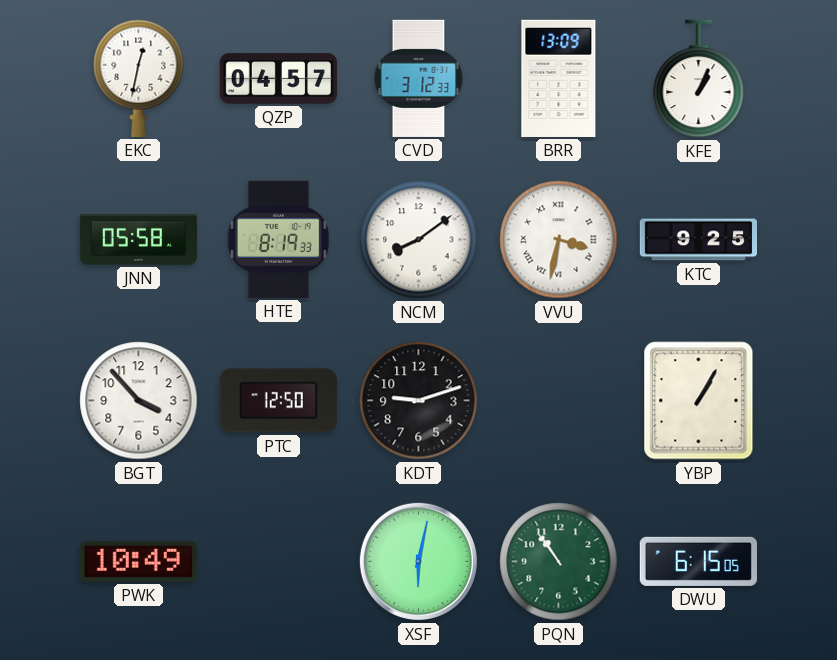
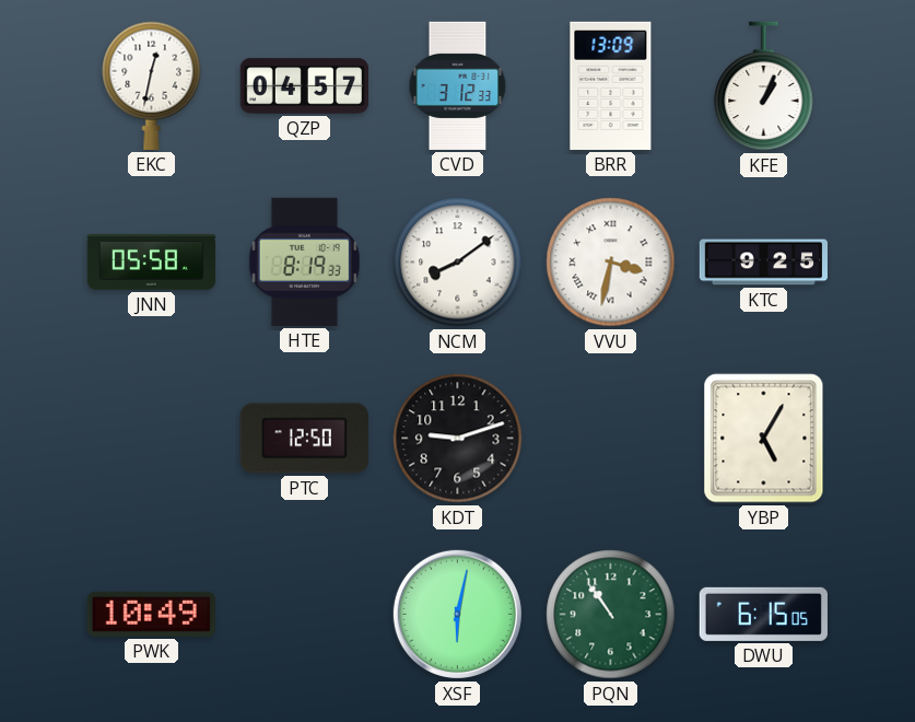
BGT: 3:53 -> none
YBP: 1:05 -> 5:05
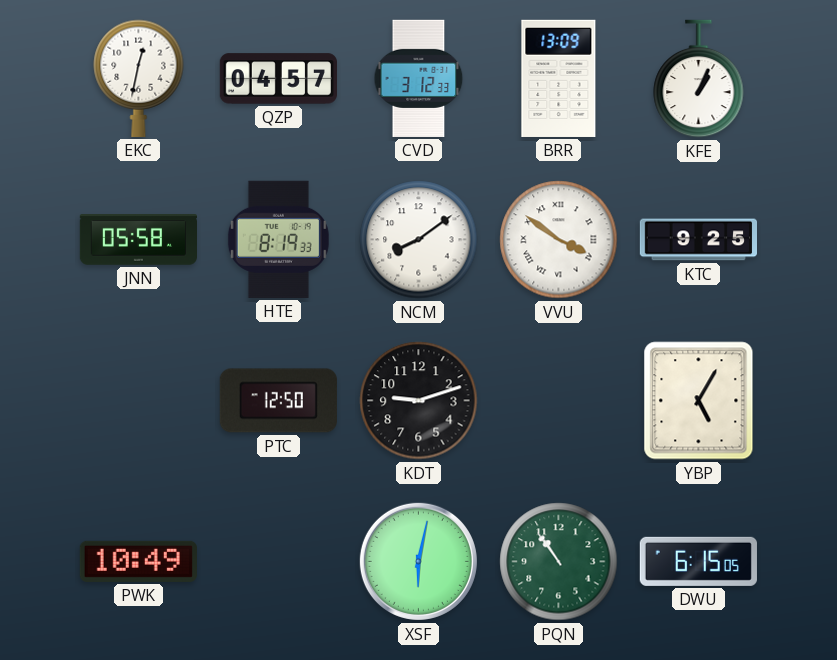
VVU: 3:32 -> 3:51
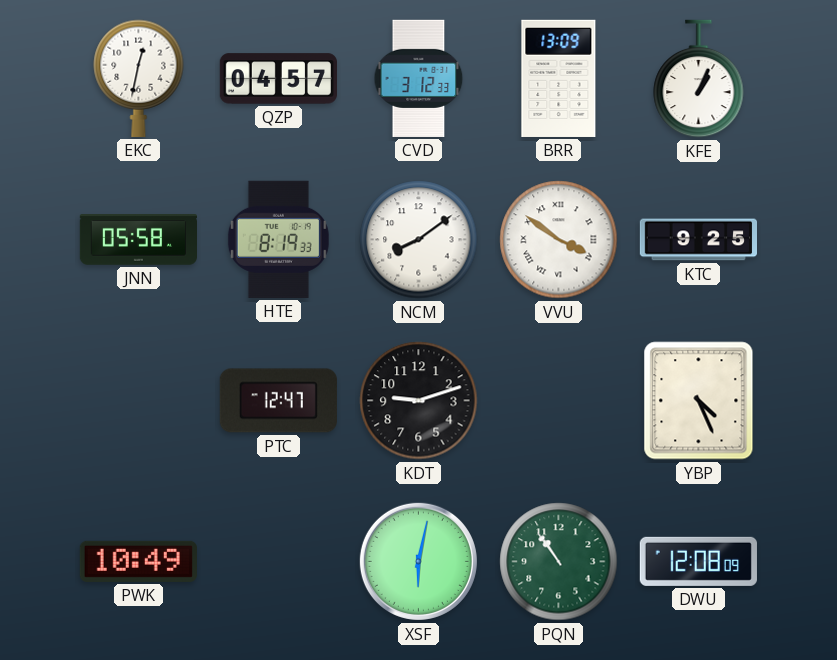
PTC: 12:50 -> 12:47
YBP: 5:05 -> 4:26
DWU: 6:15 -> 12:08
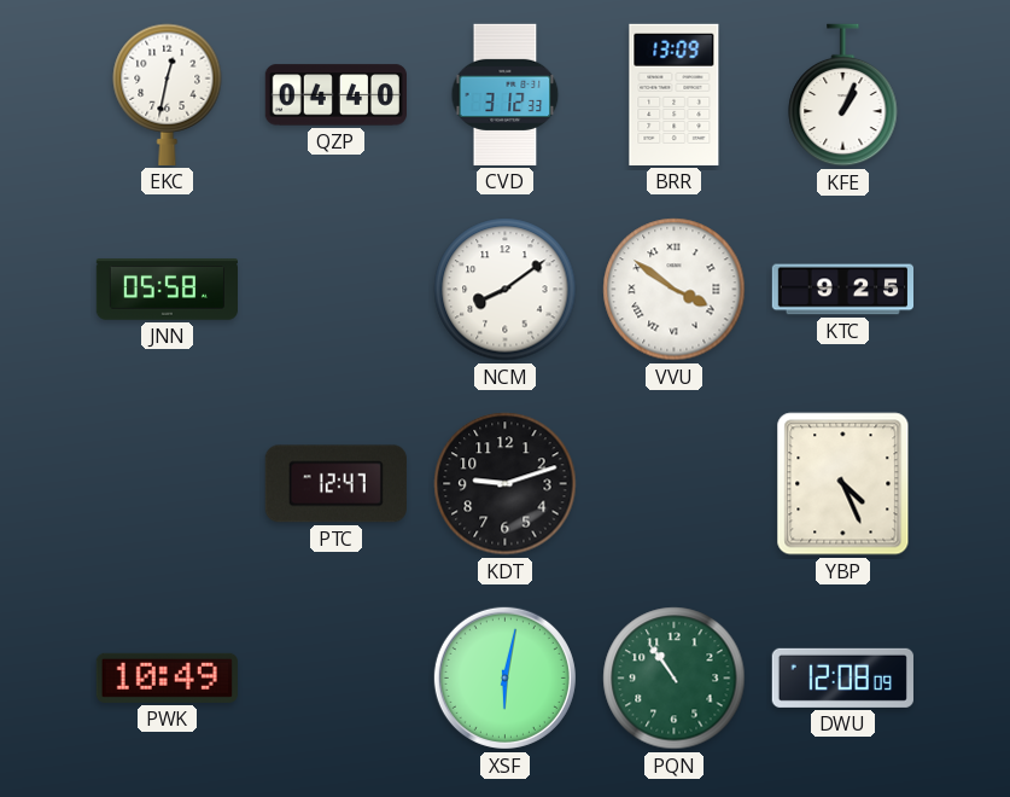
QZP: 04:57 -> 04:40
HTE: 8:19 -> none
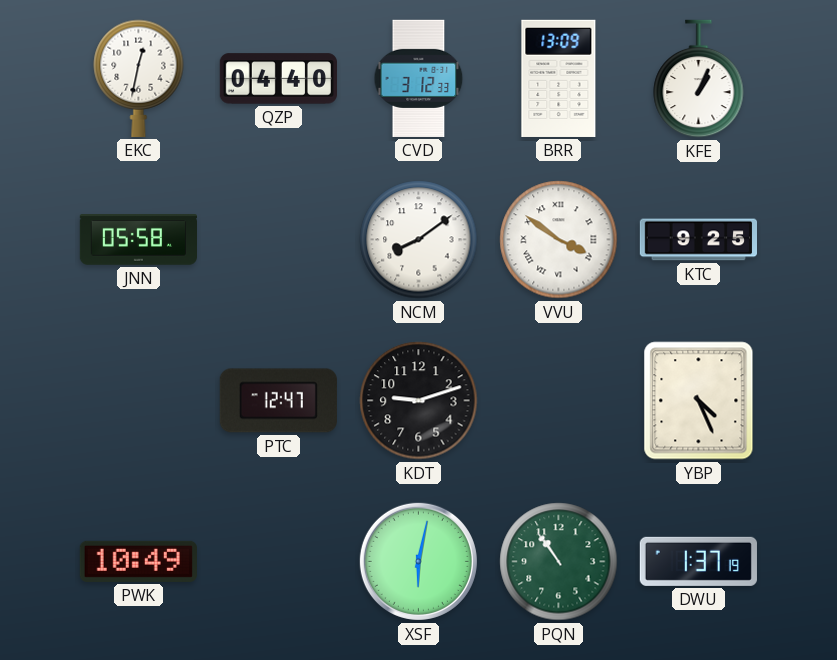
DWU: 12:08 -> 1:37
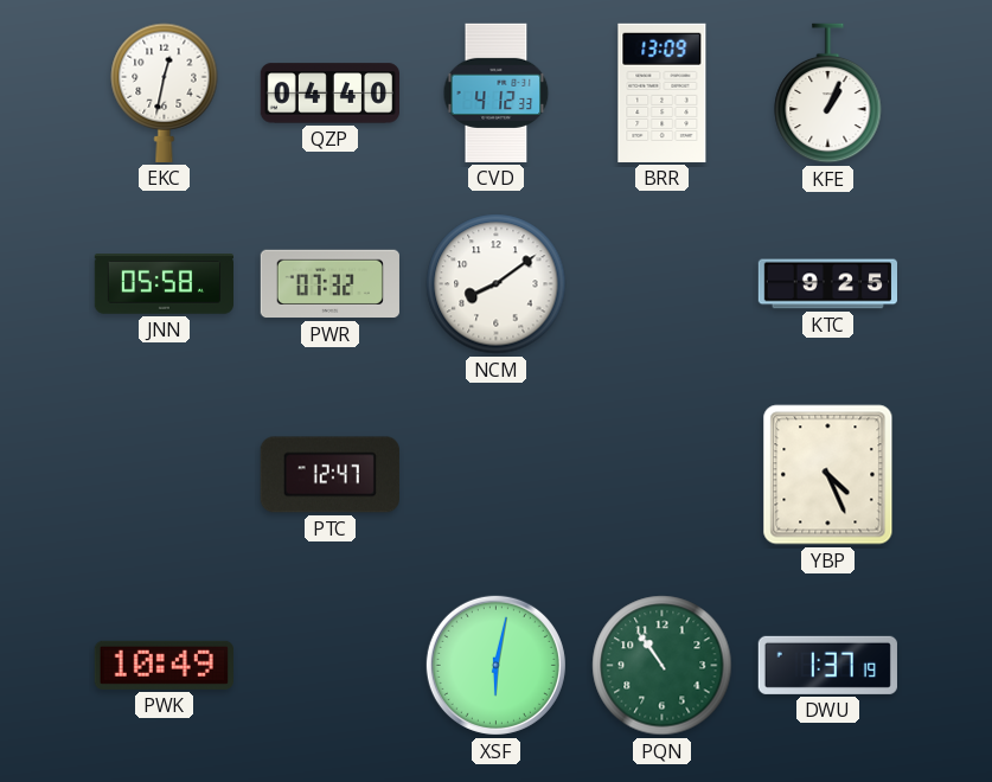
CVD: 3:12 -> 4:12
PWR: none -> 07:32
VVU: 3:51 -> none
KDT: 9:12 -> none
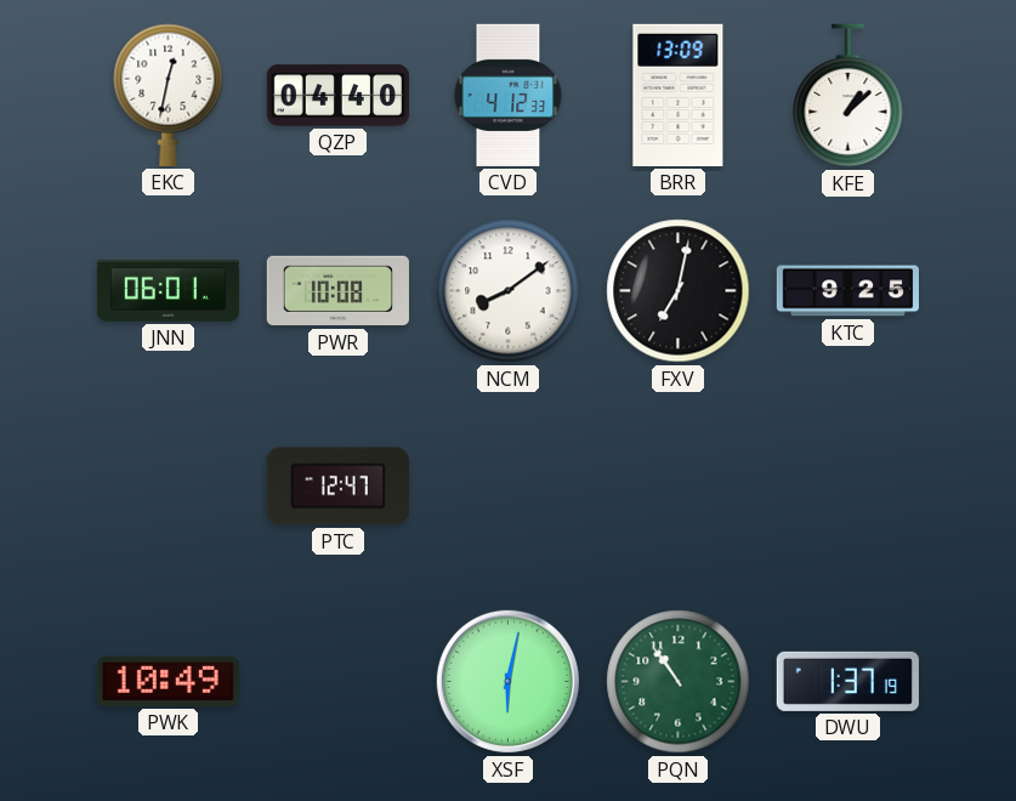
KFE: 1:04 -> 1:08
JNN: 05:58 -> 06:01
PWR: 07:32 -> 10:08
FXV: none -> 7:02
YBP: 4:26 -> none
